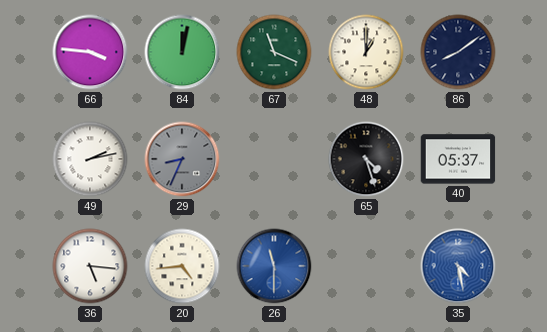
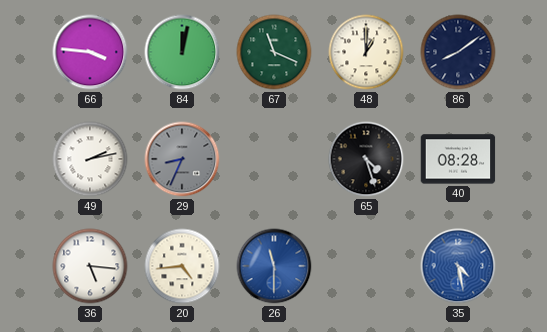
40: 05:37 -> 08:28
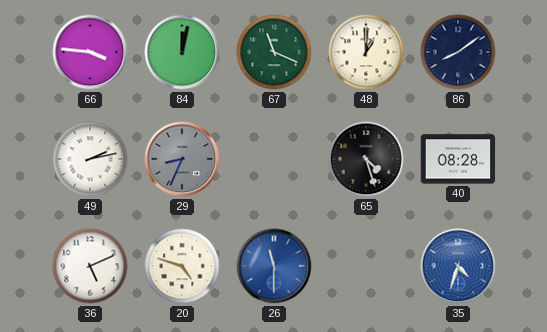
36: 5:16 -> 5:11
20: 4:44 -> 4:48
35: 4:28 -> 4:33
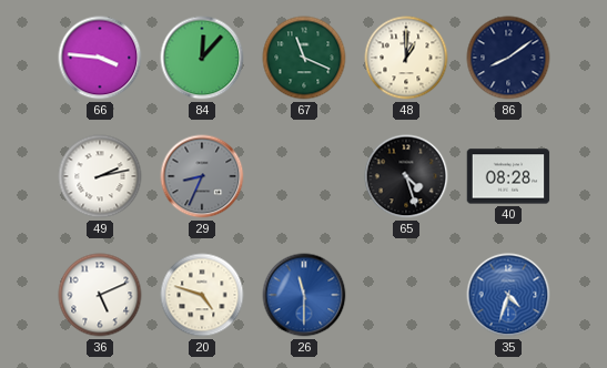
84: 12:02 -> 12:07
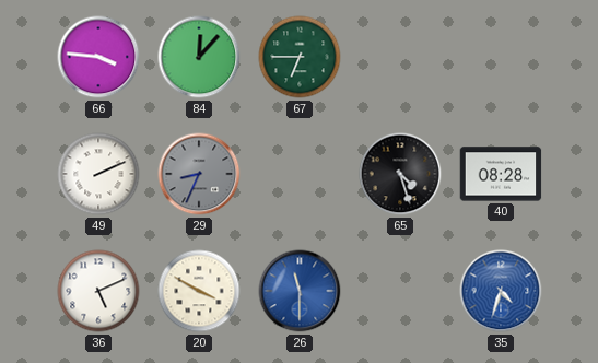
67: 11:19 -> 6:45
48: 1:00 -> none
86: 8:09 -> none
49: 2:13 -> 2:11
20: 4:48 -> 3:50
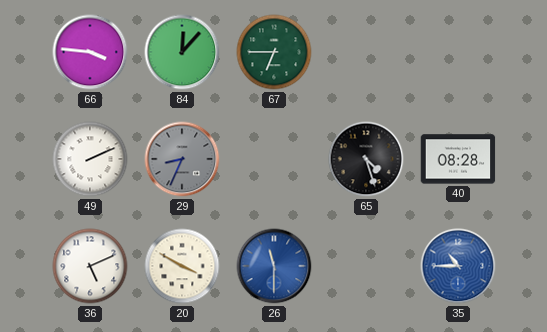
35: 4:33 -> 10:45
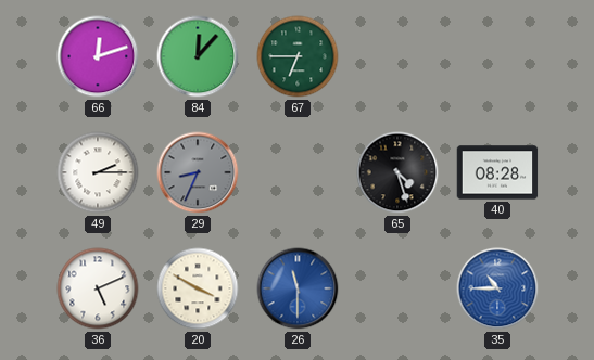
66: 3:46 -> 12:12
49: 2:11 -> 2:15
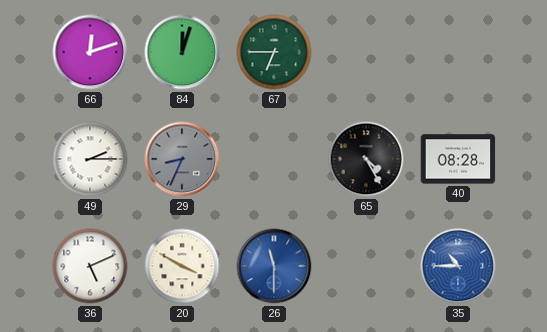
84: 12:07 -> 12:03
65: 4:27 -> 4:25
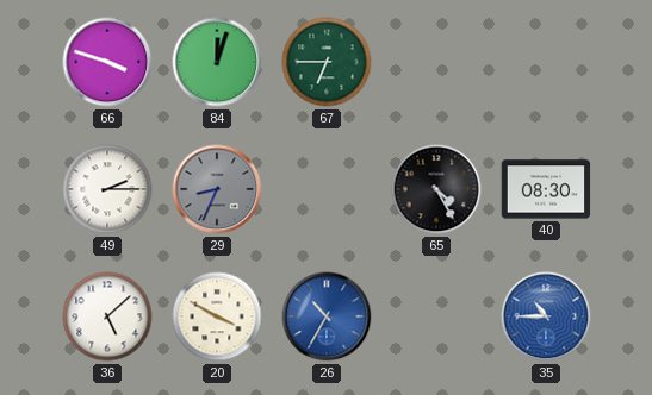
66: 12:12 -> 3:48
40: 08:28 -> 08:30
36: 5:11 -> 5:08
26: 11:30 -> 10:35
